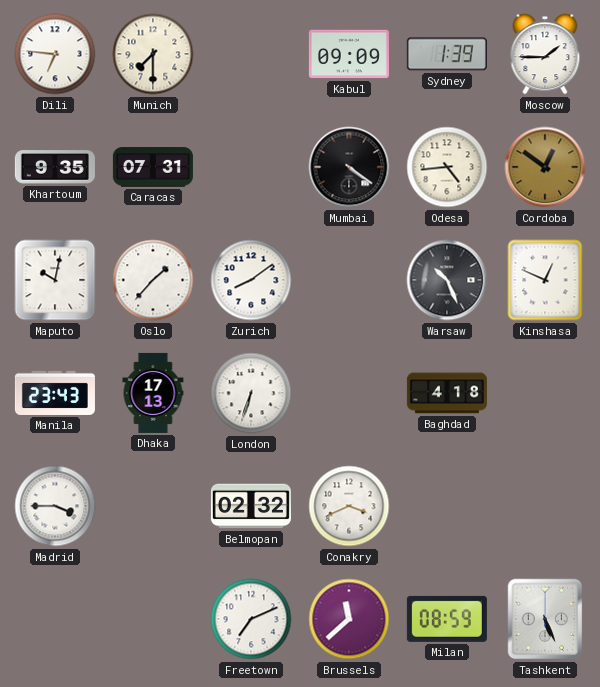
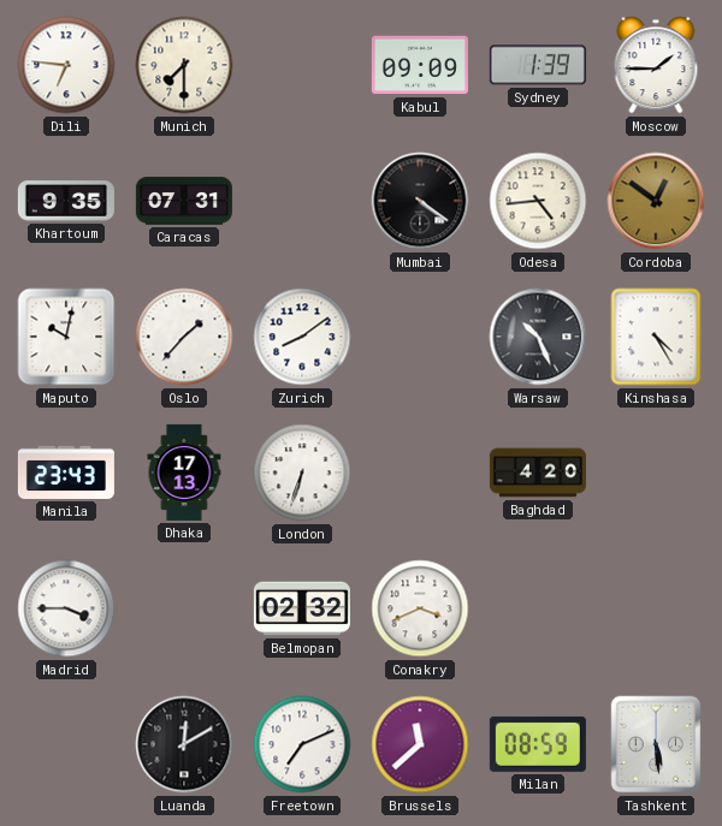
Kinshasa: 12:49 -> 4:25
Baghdad: 4:18 -> 4:20
Luanda: none -> 12:10
Tashkent: 5:26 -> 5:29
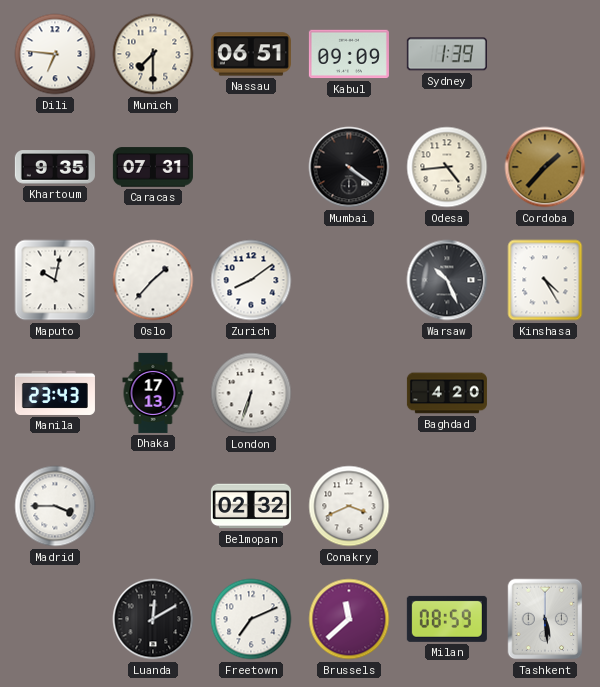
Nassau: none -> 06:51
Moscow: 1:45 -> none
Cordoba: 12:51 -> 1:37
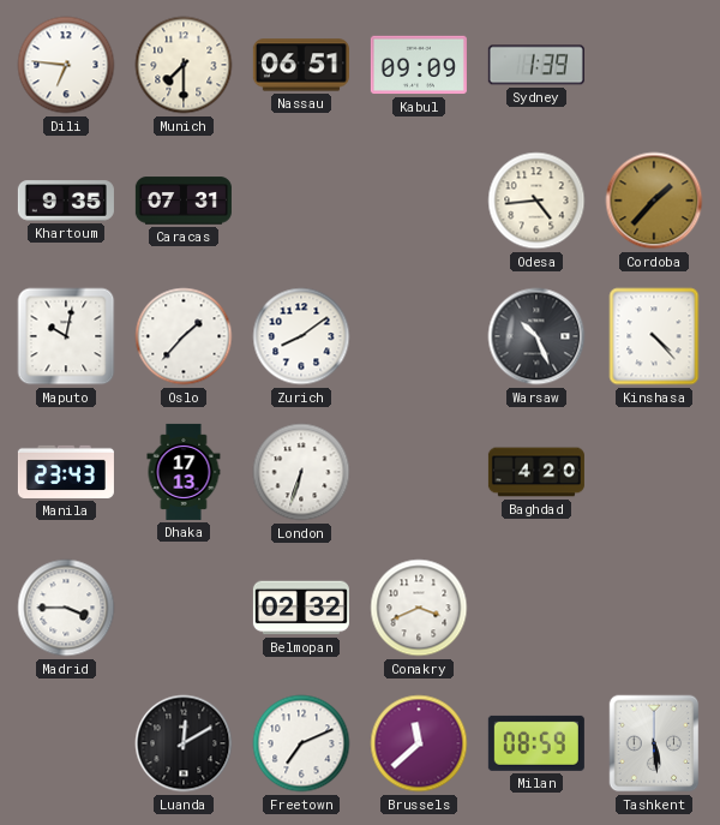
Mumbai: 4:21 -> none
Kinshasa: 4:25 -> 4:23
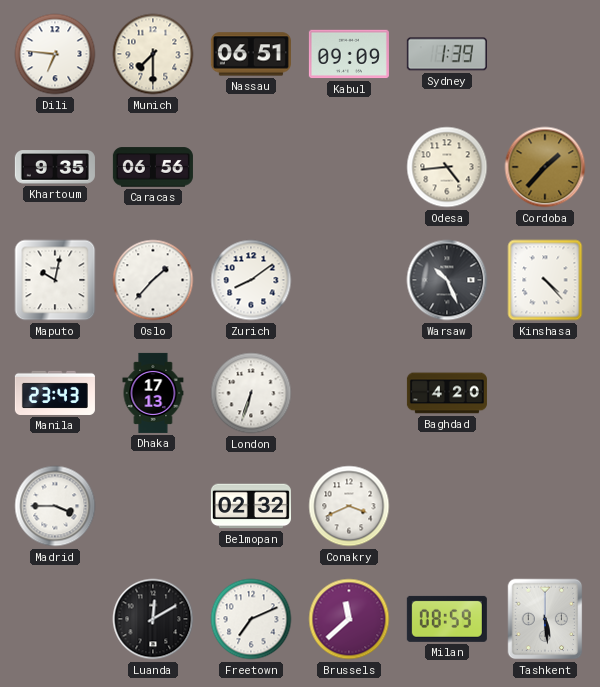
Caracas: 07:31 -> 06:56
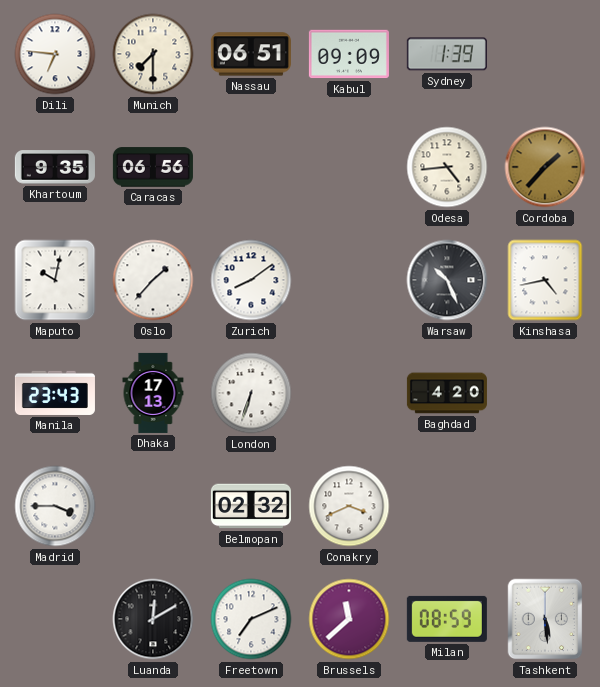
Kinshasa: 4:23 -> 4:43
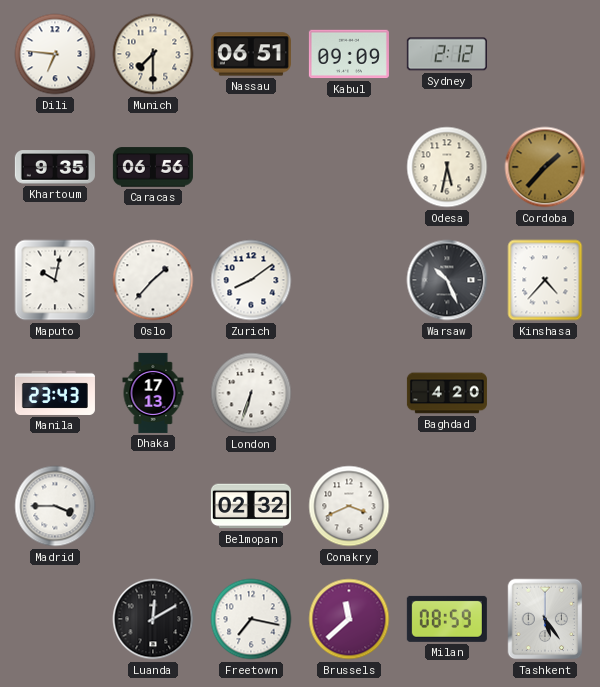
Sydney: 1:39 -> 2:12
Odesa: 4:44 -> 5:32
Kinshasa: 4:43 -> 4:37
Freetown: 7:11 -> 7:17
Tashkent: 5:29 -> 5:24
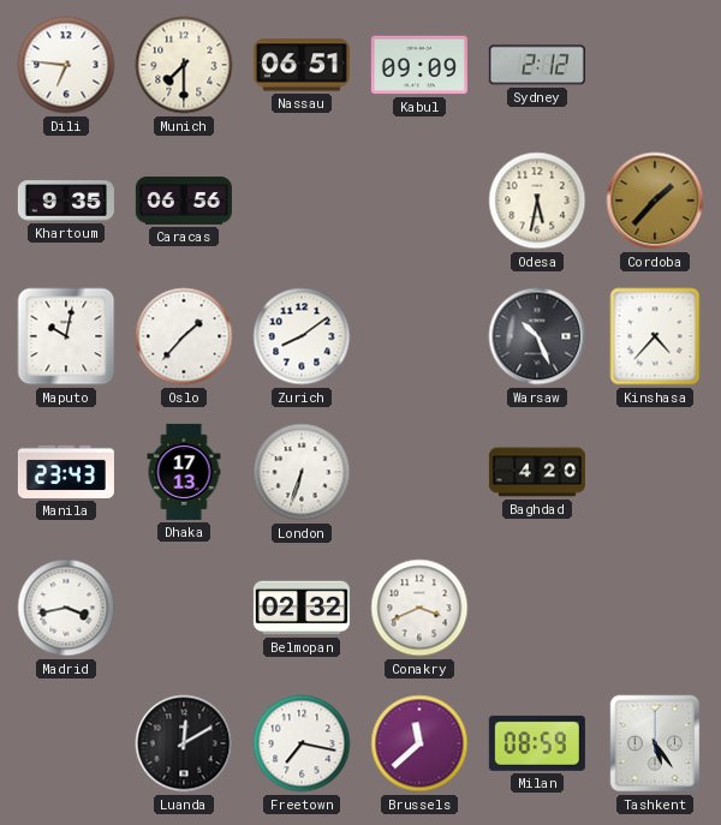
Madrid: 3:45 -> 3:43
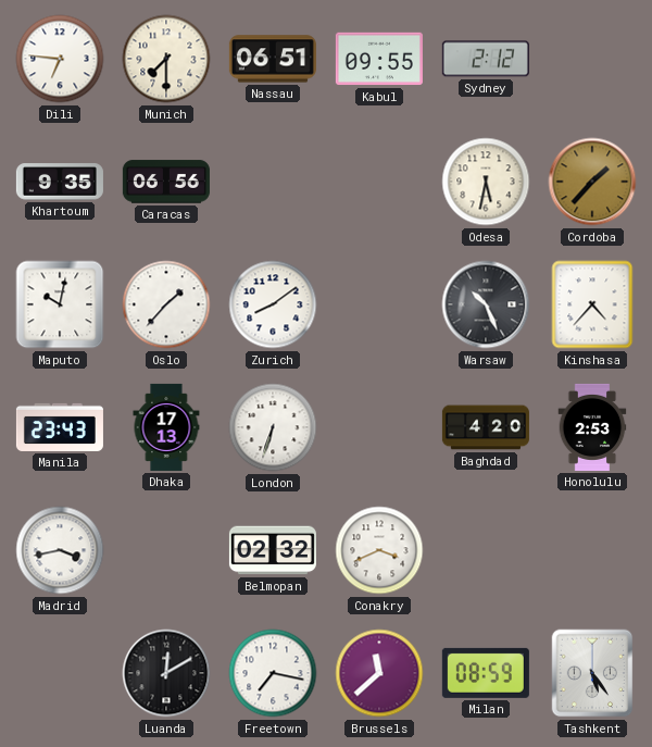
Kabul: 09:09 -> 09:55
Honolulu: none -> 2:53
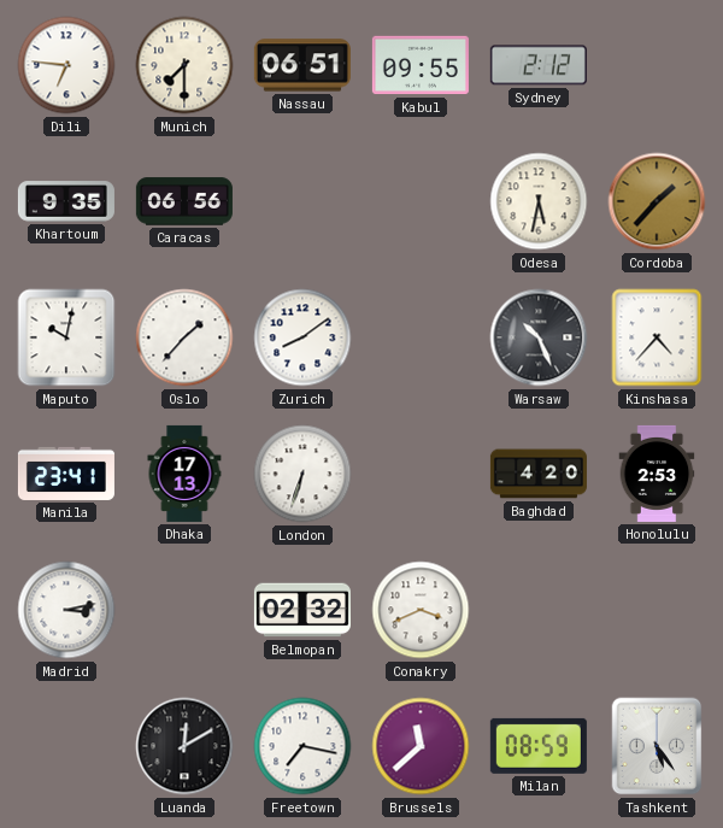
Manila: 23:43 -> 23:41
Madrid: 3:43 -> 3:13
